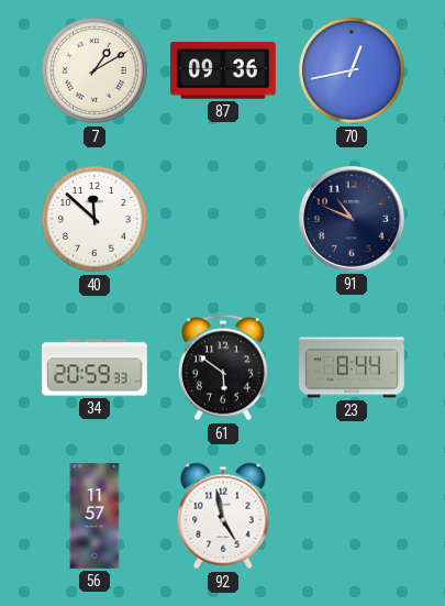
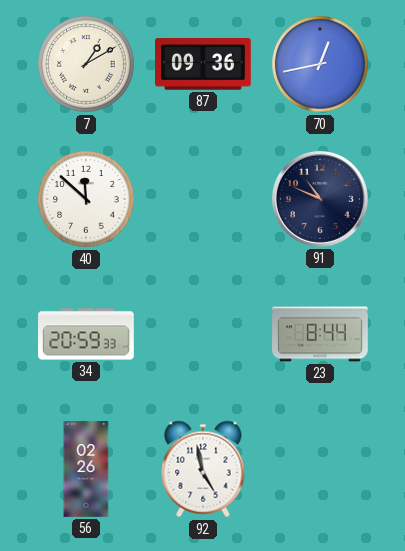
61: 5:51 -> none
56: 11:57 -> 02:26
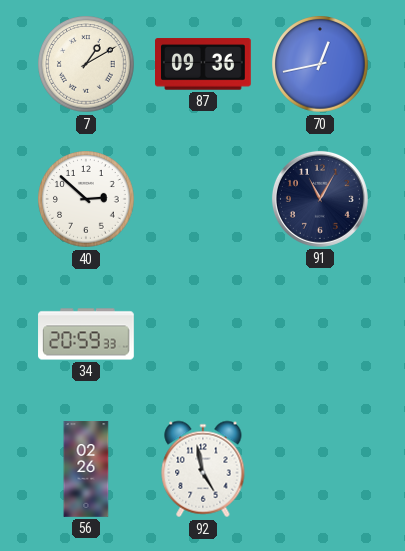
40: 11:52 -> 2:52
91: 10:49 -> 11:05
23: 8:44 -> none
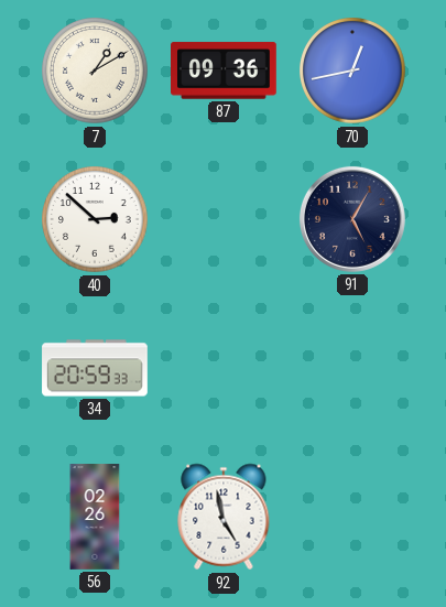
91: 11:05 -> 5:05
